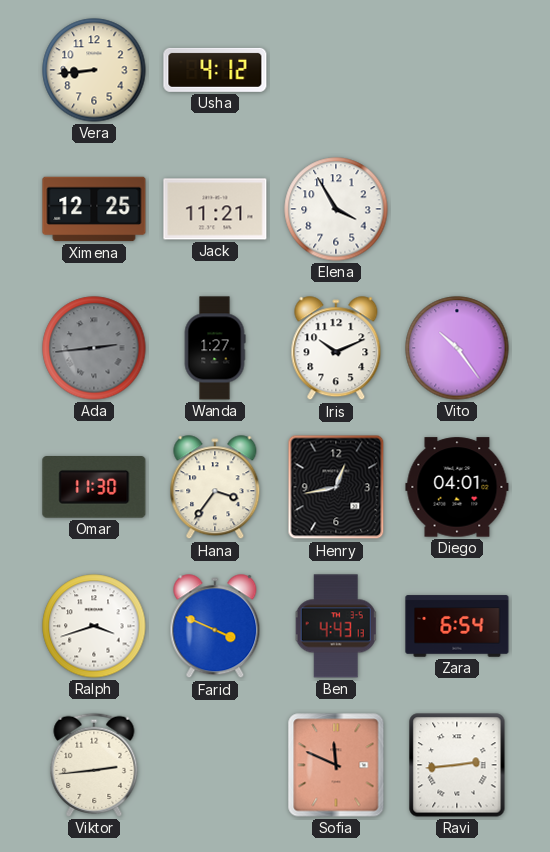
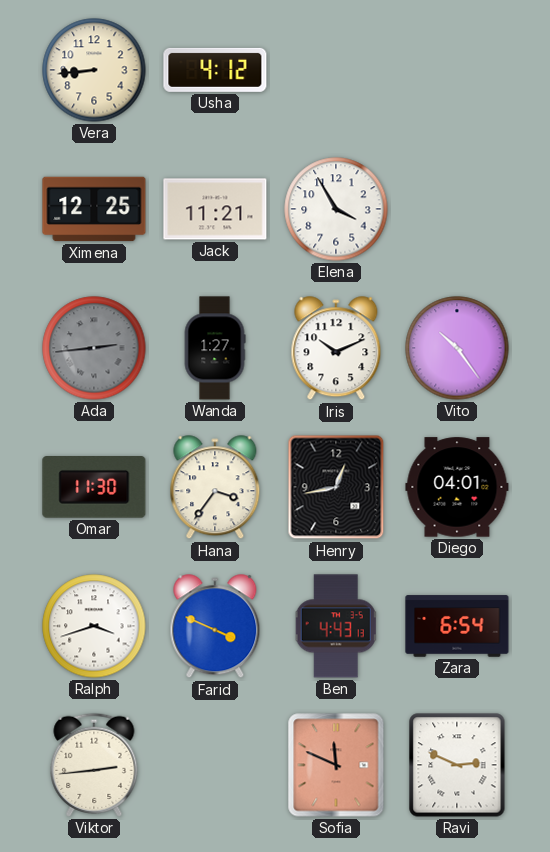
Ravi: 2:44 -> 2:49
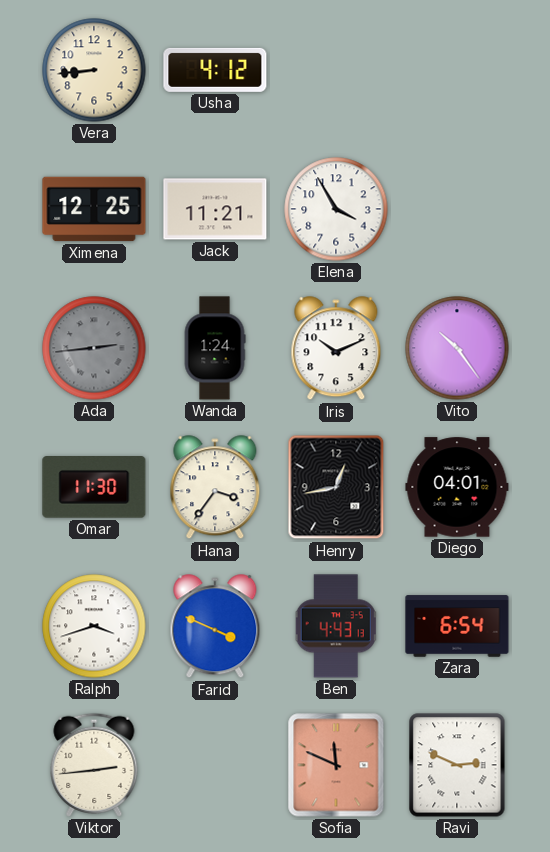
Wanda: 1:27 -> 1:24
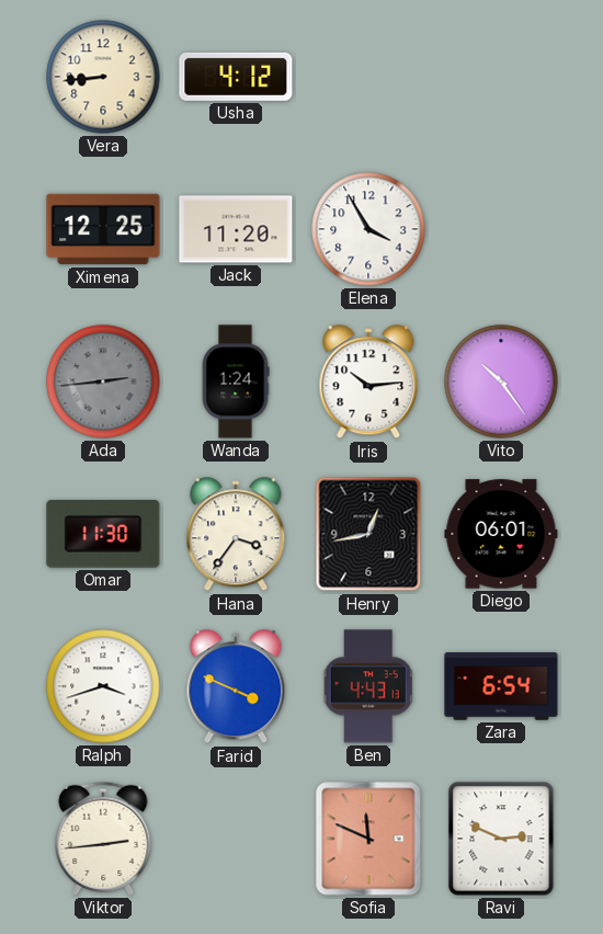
Jack: 11:21 -> 11:20
Iris: 10:11 -> 10:14
Diego: 04:01 -> 06:01
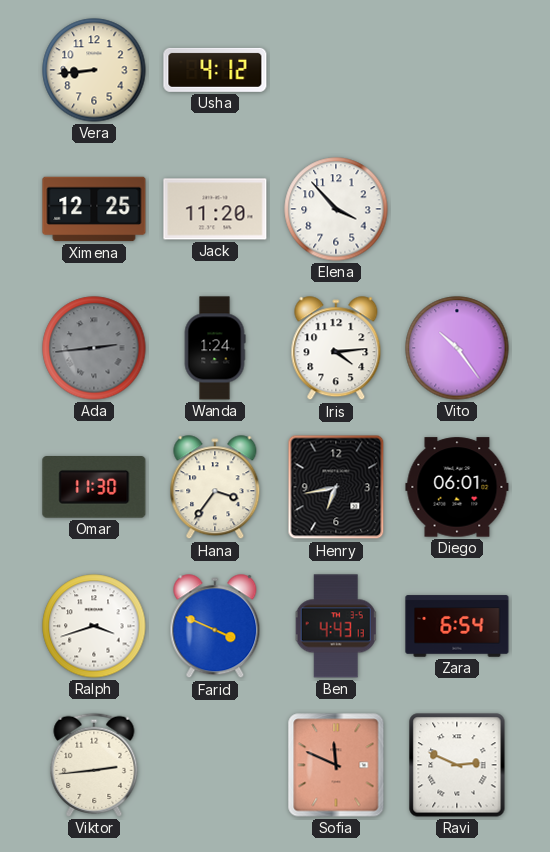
Elena: 3:55 -> 3:53
Iris: 10:14 -> 4:14
Henry: 12:43 -> 6:43
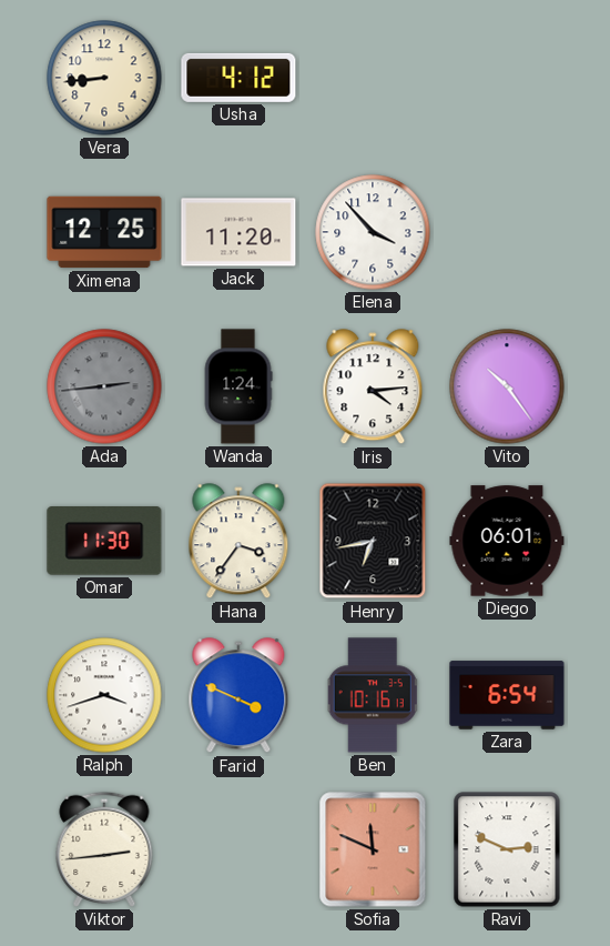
Ben: 4:43 -> 10:16
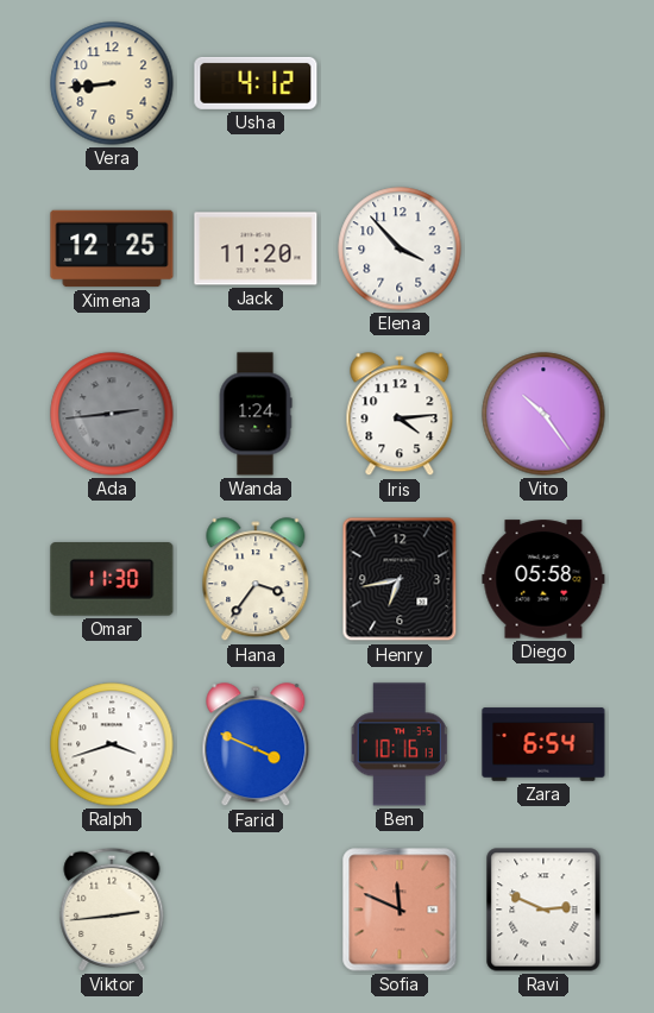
Diego: 06:01 -> 05:58
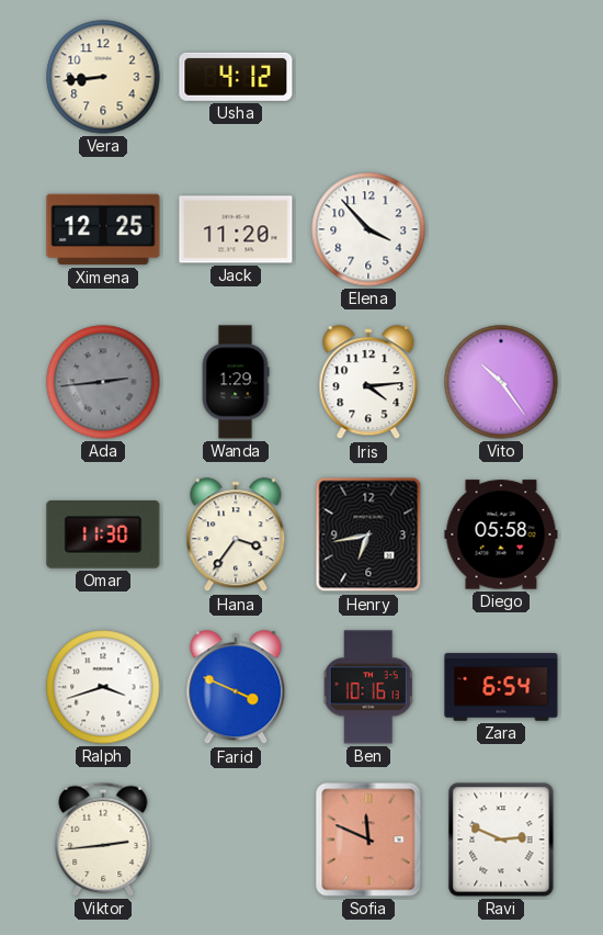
Wanda: 1:24 -> 1:29
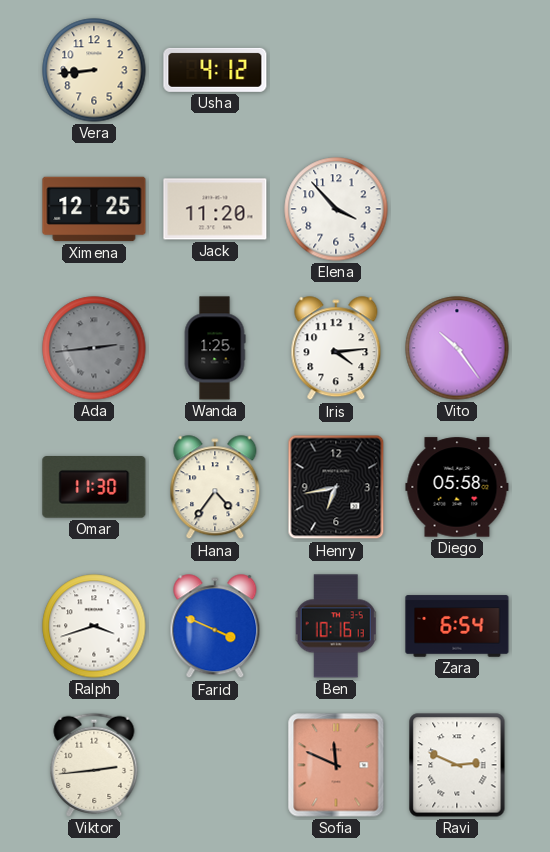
Wanda: 1:29 -> 1:25
Hana: 3:36 -> 4:36
